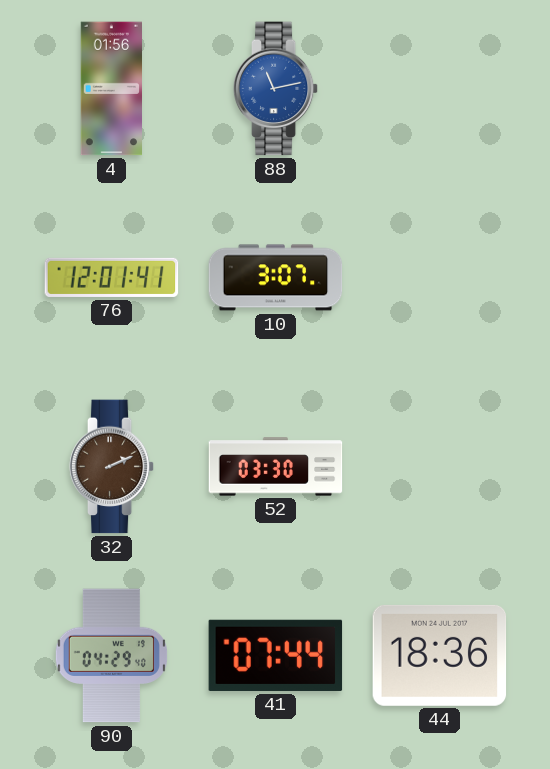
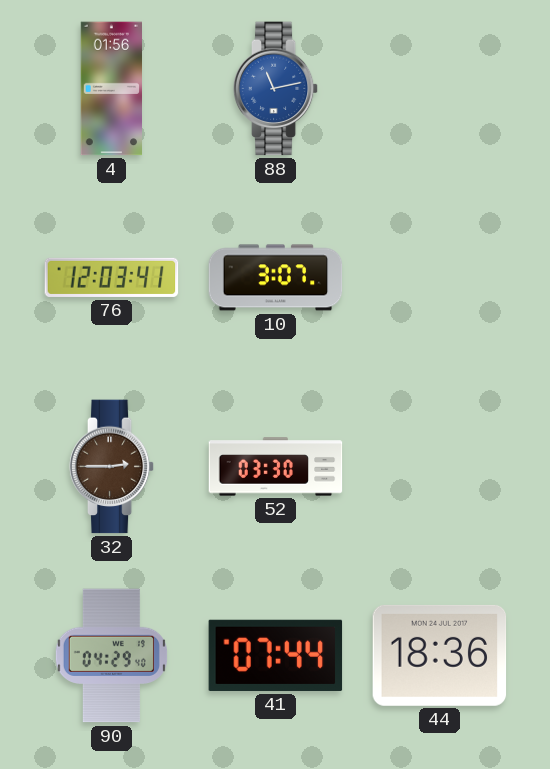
76: 12:01 -> 12:03
32: 2:11 -> 2:45
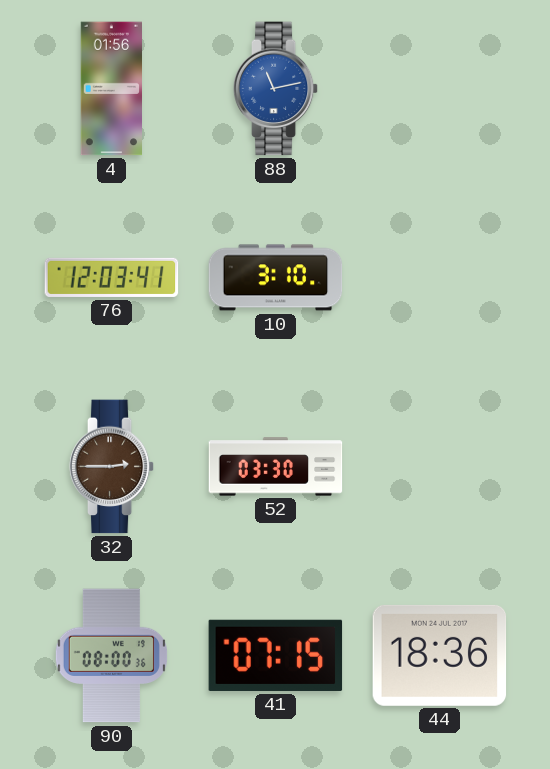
10: 3:07 -> 3:10
90: 04:29 -> 08:00
41: 07:44 -> 07:15
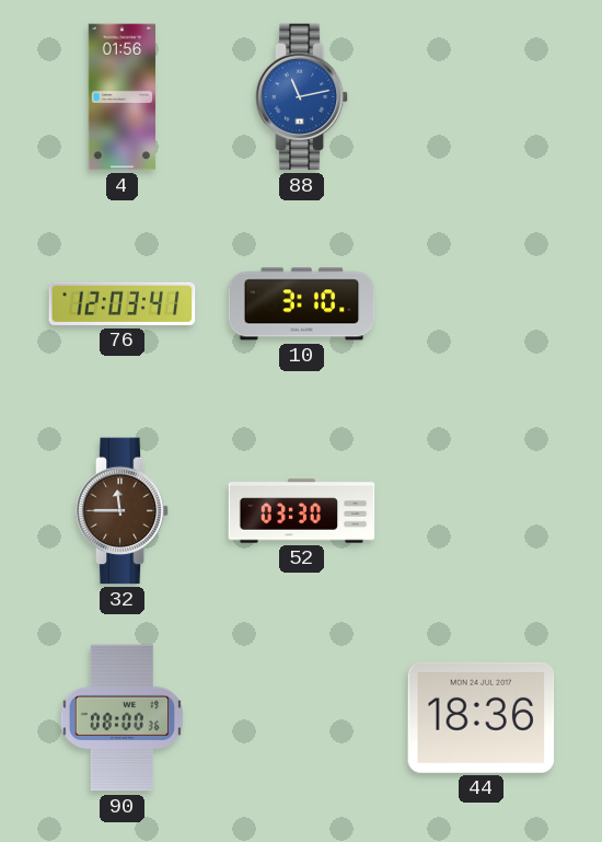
32: 2:45 -> 11:45
41: 07:15 -> none
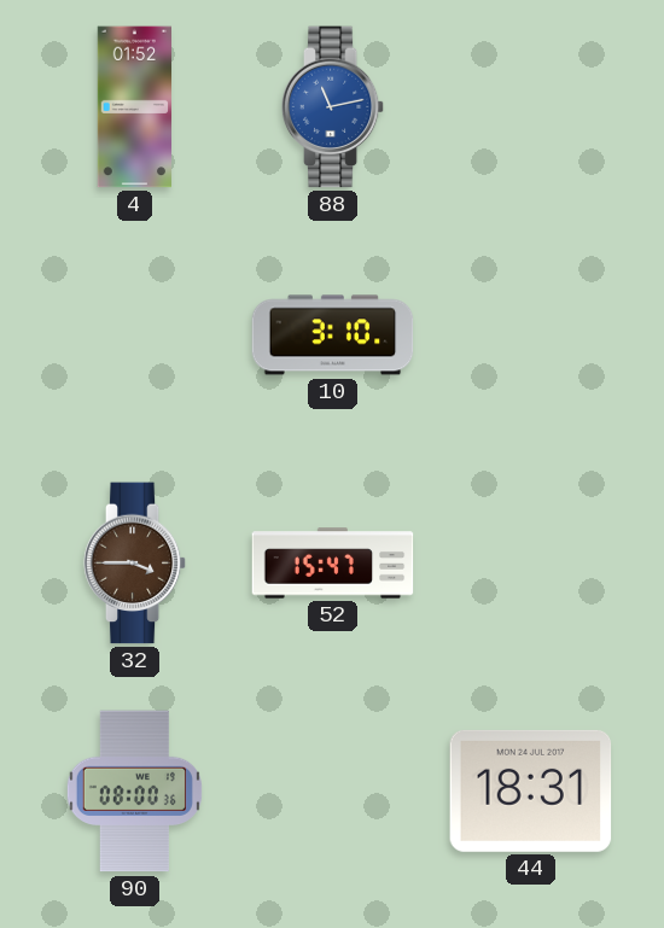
4: 01:56 -> 01:52
76: 12:03 -> none
32: 11:45 -> 3:45
52: 03:30 -> 15:47
44: 18:36 -> 18:31
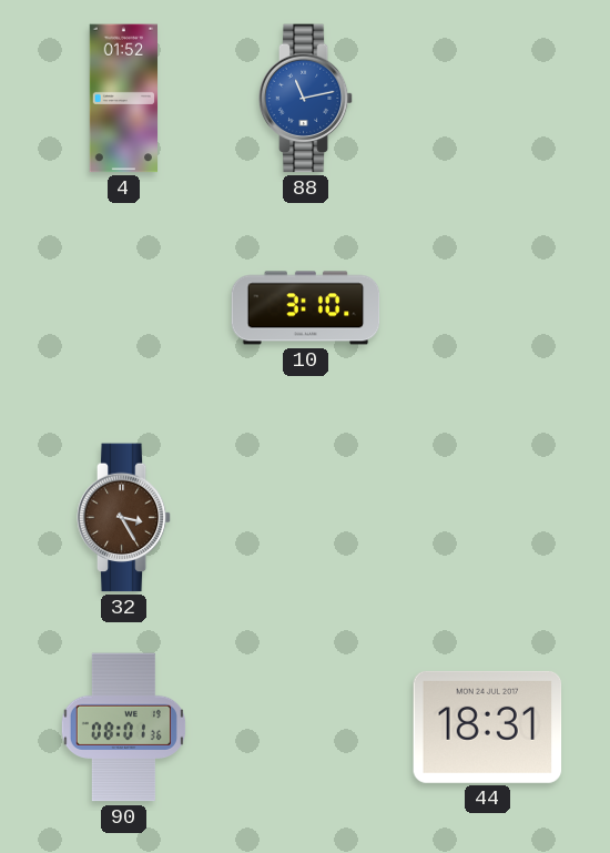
32: 3:45 -> 3:25
52: 15:47 -> none
90: 08:00 -> 08:01
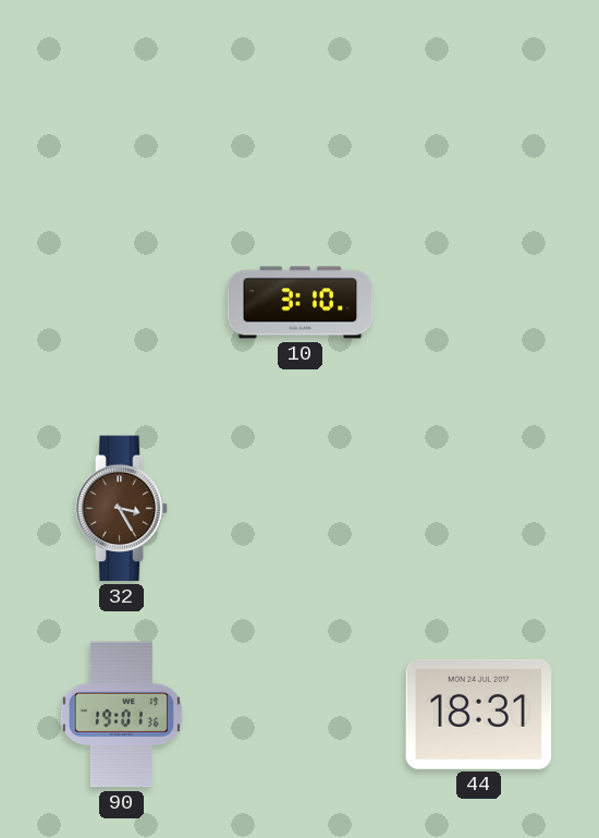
4: 01:52 -> none
88: 11:13 -> none
90: 08:01 -> 19:01
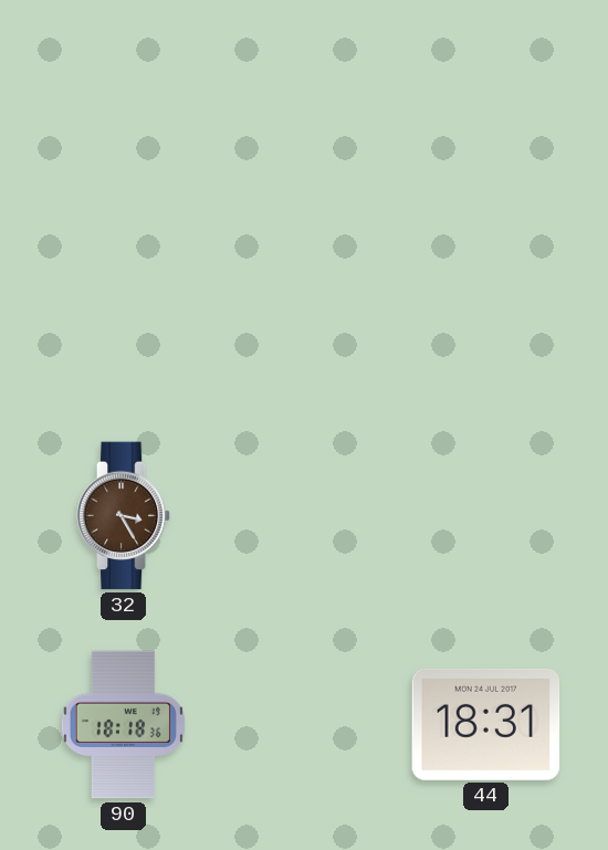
10: 3:10 -> none
90: 19:01 -> 18:18
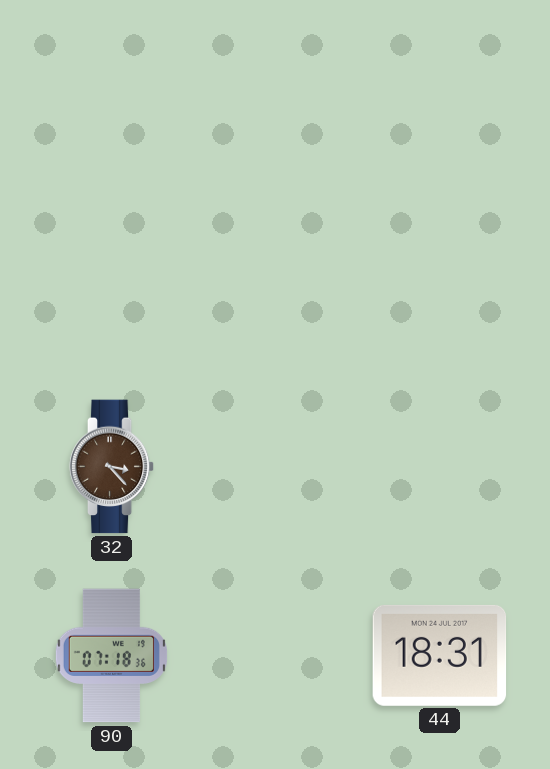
32: 3:25 -> 3:23
90: 18:18 -> 07:18
